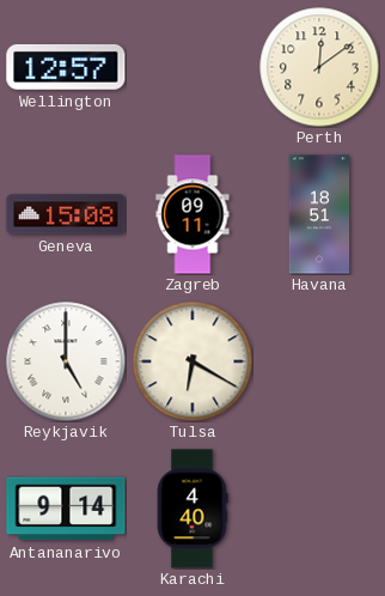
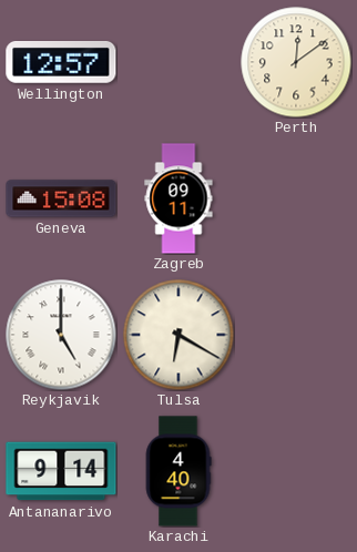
Havana: 18:51 -> none
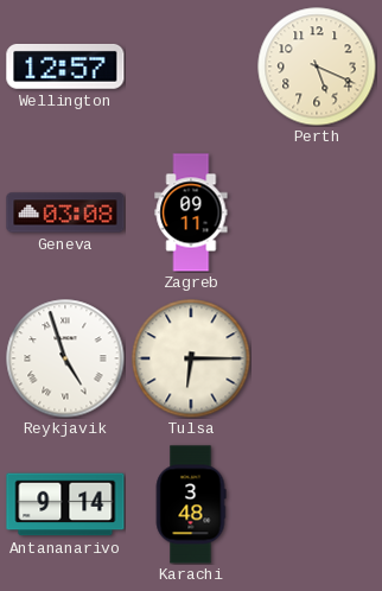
Perth: 12:09 -> 5:19
Geneva: 15:08 -> 03:08
Reykjavik: 5:00 -> 4:57
Tulsa: 6:20 -> 6:15
Karachi: 4:40 -> 3:48
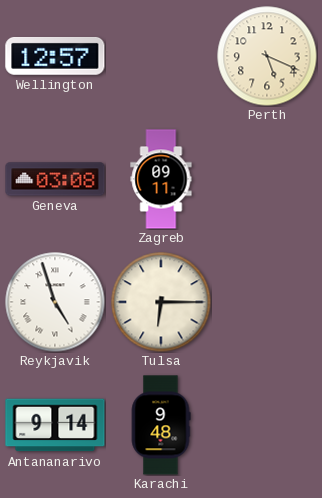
Karachi: 3:48 -> 9:48
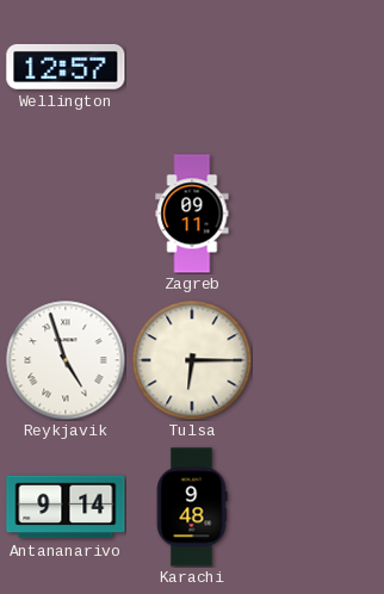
Perth: 5:19 -> none
Geneva: 03:08 -> none
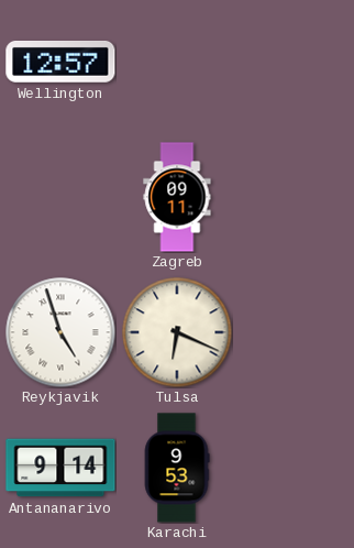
Tulsa: 6:15 -> 6:19
Karachi: 9:48 -> 9:53
